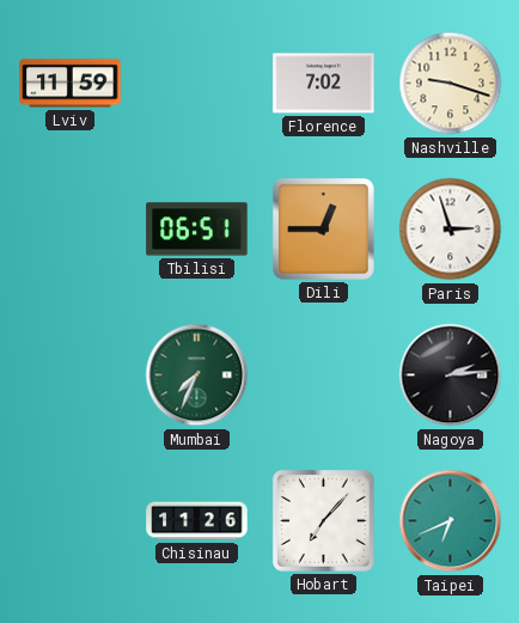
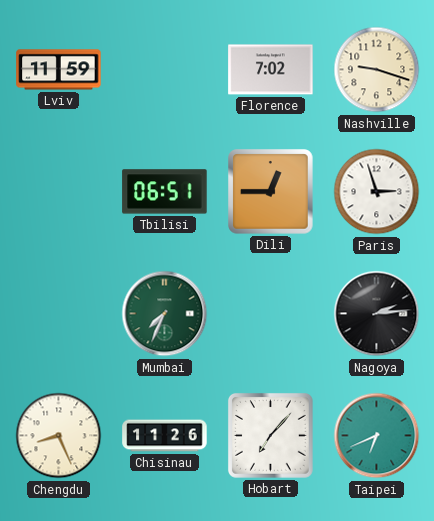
Chengdu: none -> 8:26
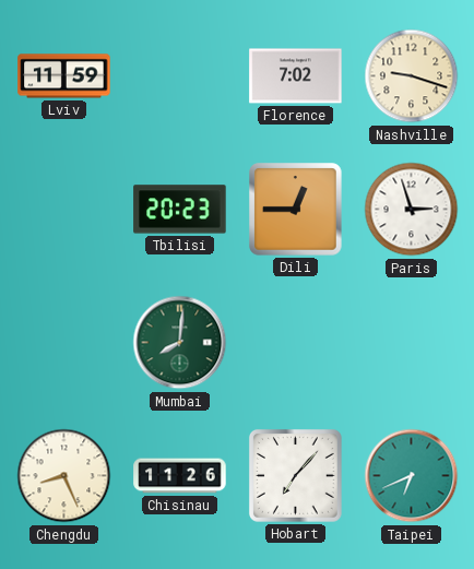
Tbilisi: 06:51 -> 20:23
Mumbai: 7:34 -> 8:01
Nagoya: 2:14 -> none
